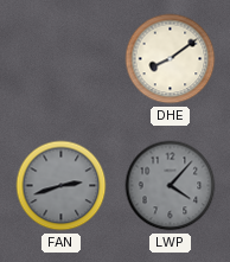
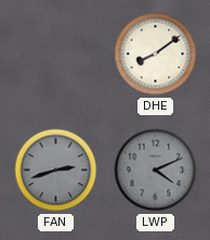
LWP: 4:07 -> 4:11
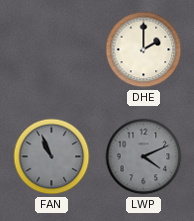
DHE: 8:09 -> 2:00
FAN: 2:42 -> 10:56
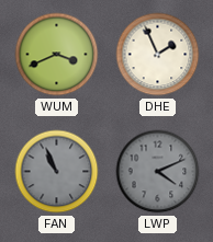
WUM: none -> 3:41
DHE: 2:00 -> 1:56
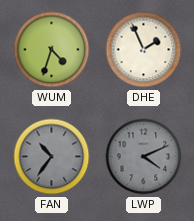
WUM: 3:41 -> 4:33
FAN: 10:56 -> 10:36
